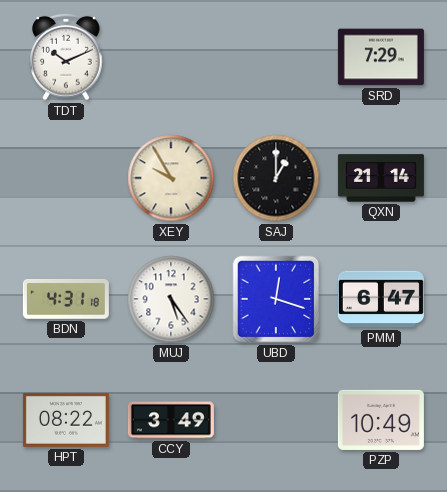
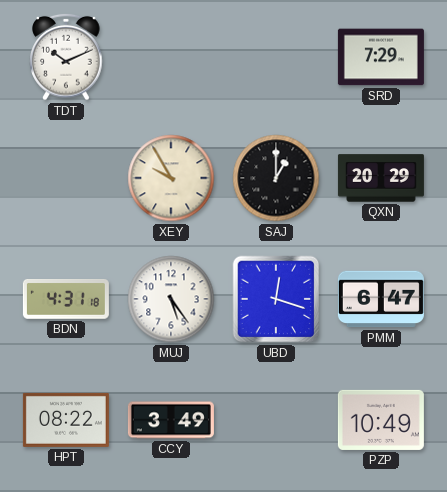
QXN: 21:14 -> 20:29
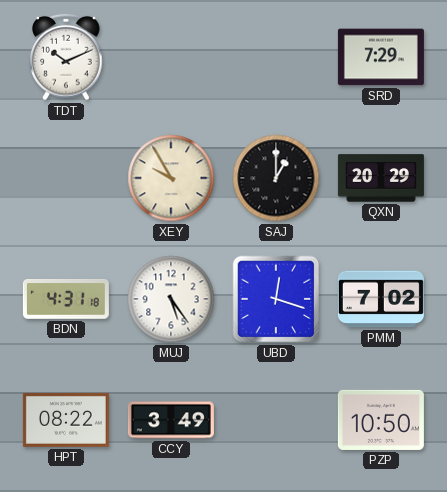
PMM: 6:47 -> 7:02
PZP: 10:49 -> 10:50
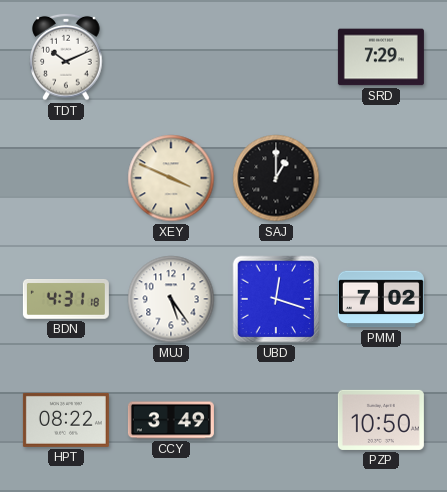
XEY: 9:55 -> 3:49
QXN: 20:29 -> none
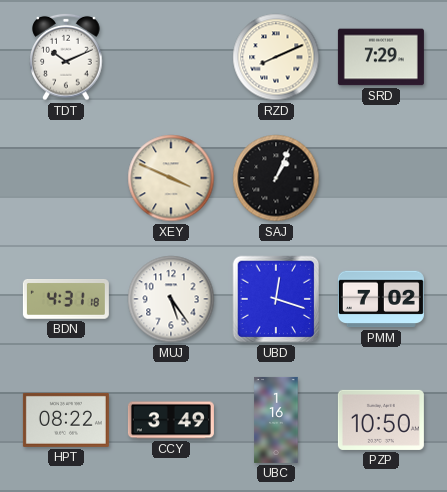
RZD: none -> 8:11
SAJ: 1:00 -> 1:04
UBC: none -> 1:16
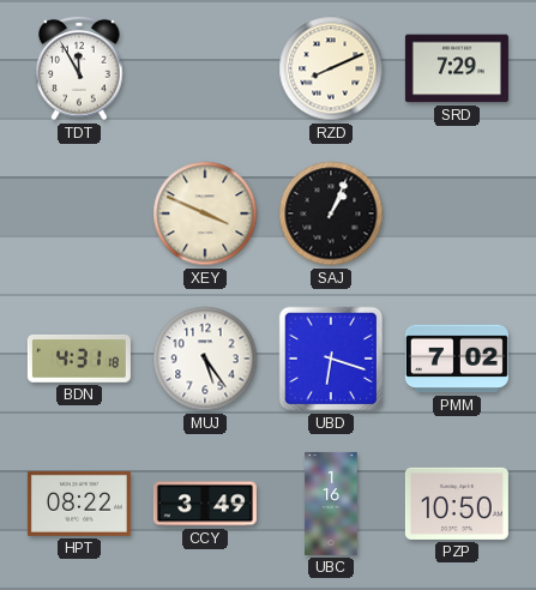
TDT: 10:11 -> 11:55
UBD: 12:18 -> 6:18
